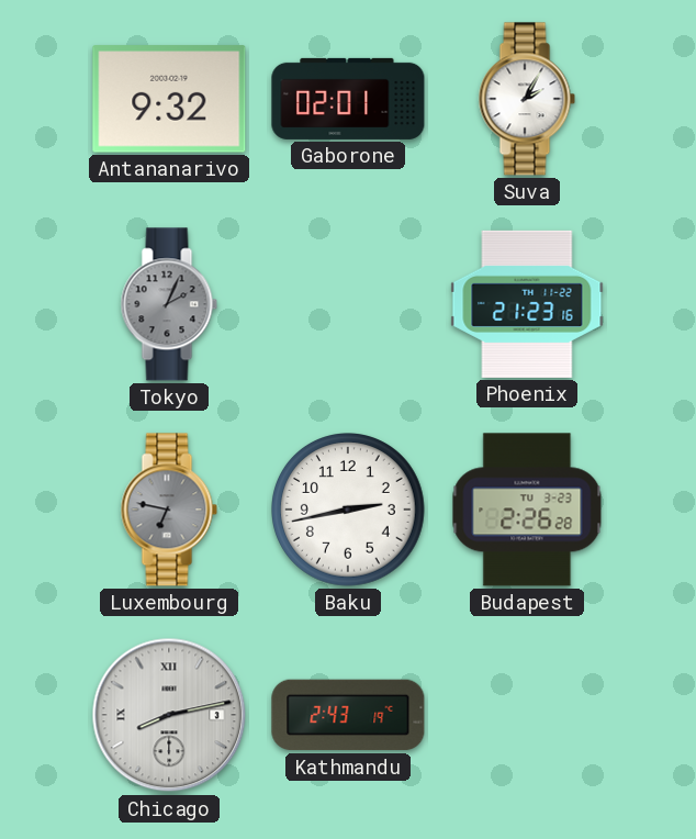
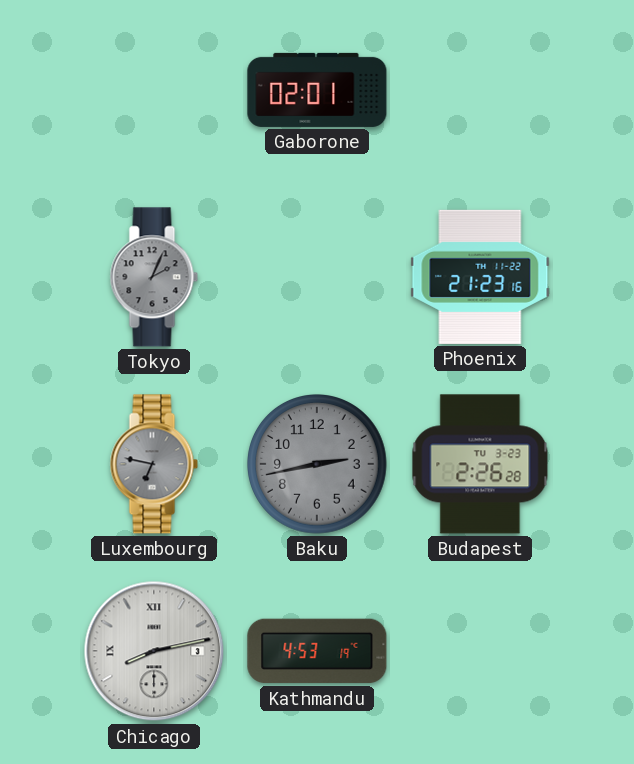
Antananarivo: 9:32 -> none
Suva: 2:05 -> none
Baku dial: white -> grey
Kathmandu: 2:43 -> 4:53
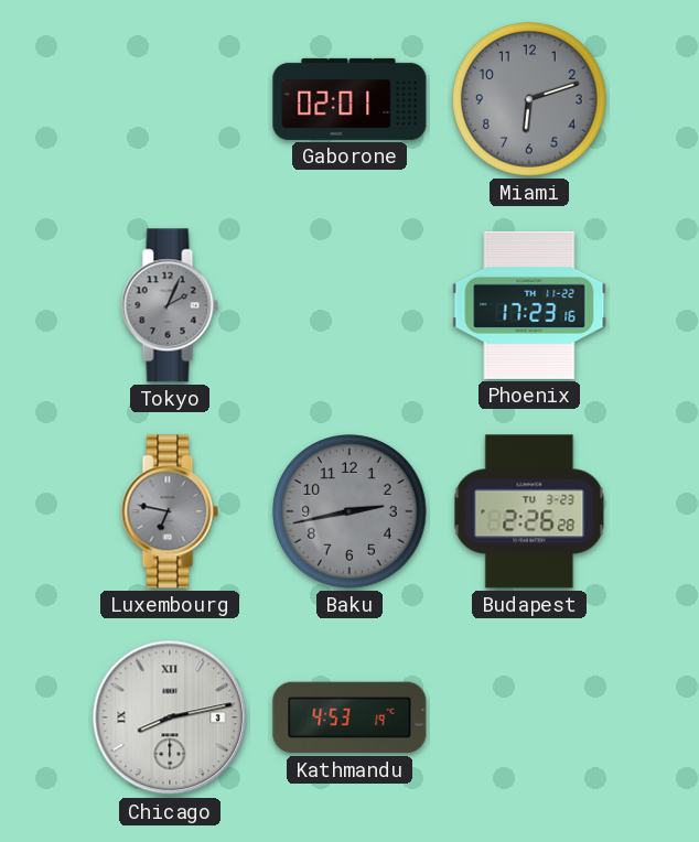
Miami: none -> 6:12
Phoenix: 21:23 -> 17:23
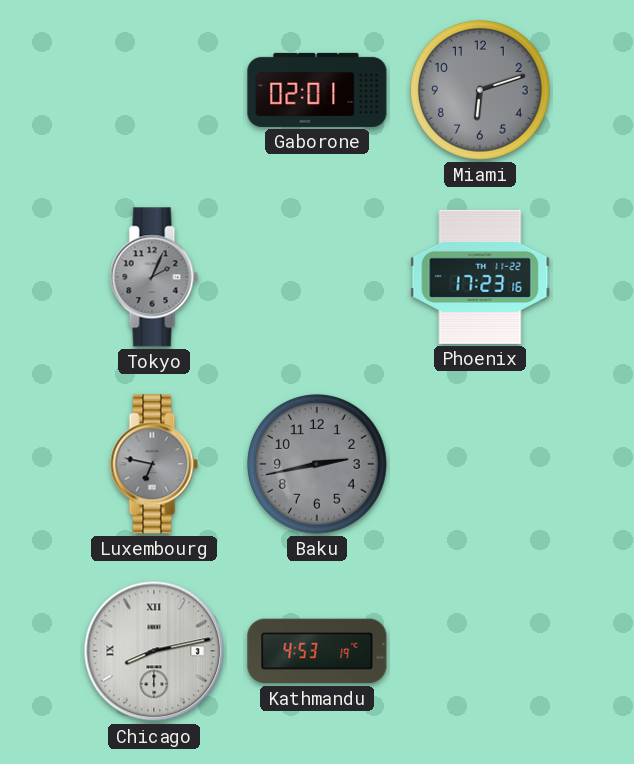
Budapest: 2:26 -> none
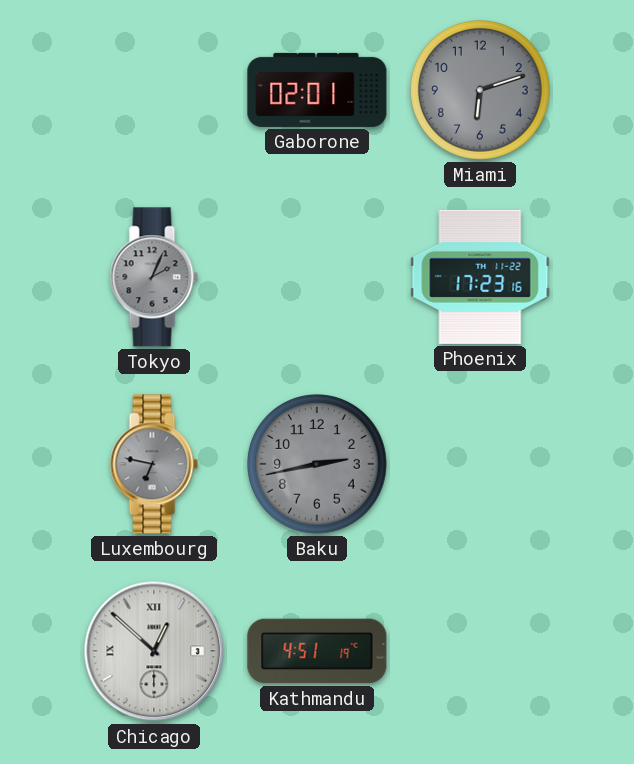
Chicago: 8:13 -> 12:52
Kathmandu: 4:53 -> 4:51
